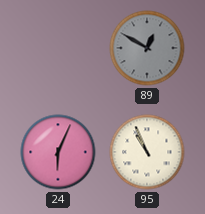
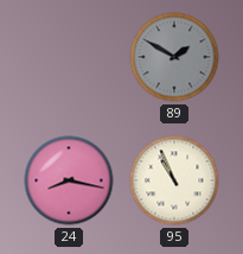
89: 12:50 -> 1:50
24: 6:04 -> 8:17
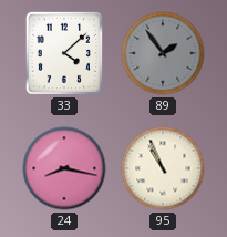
33: none -> 4:08
89: 1:50 -> 1:54
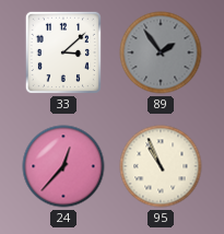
33: 4:08 -> 3:08
24: 8:17 -> 12:37
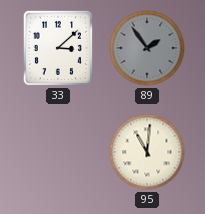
24: 12:37 -> none
95: 10:56 -> 11:01
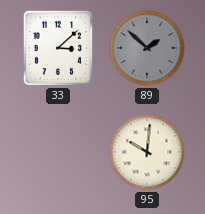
89: 1:54 -> 1:52
95: 11:01 -> 10:01
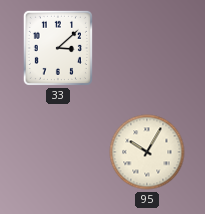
89: 1:52 -> none
95: 10:01 -> 10:05
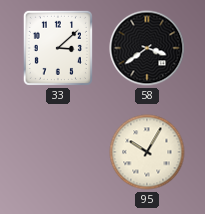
58: none -> 3:39
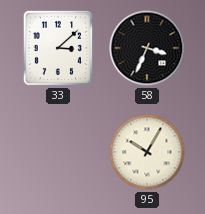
58: 3:39 -> 3:34
